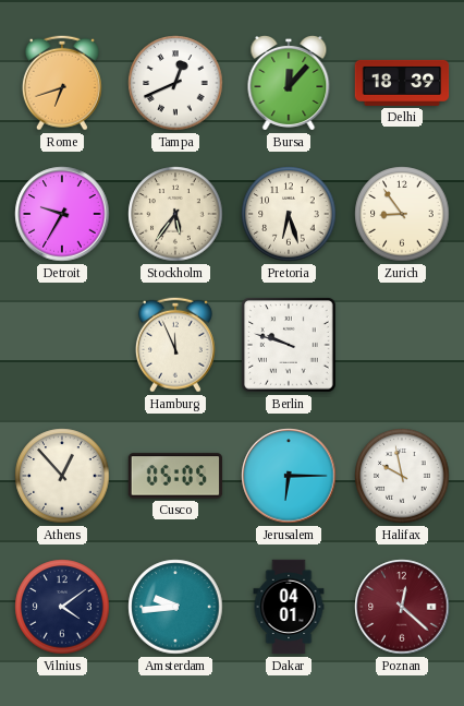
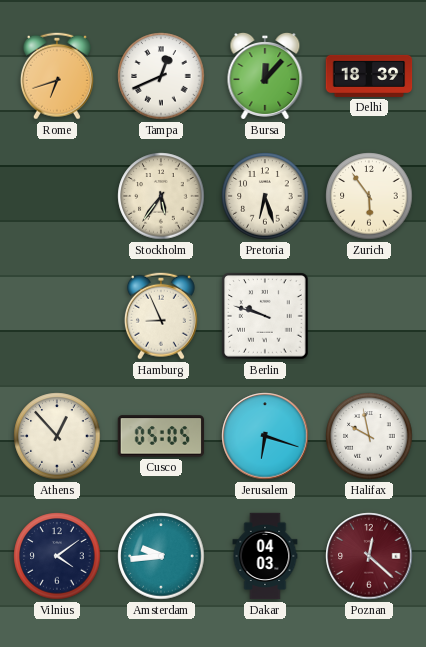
Detroit: 9:35 -> none
Zurich: 8:54 -> 5:54
Hamburg: 11:56 -> 8:56
Jerusalem: 6:15 -> 6:18
Dakar: 04:01 -> 04:03
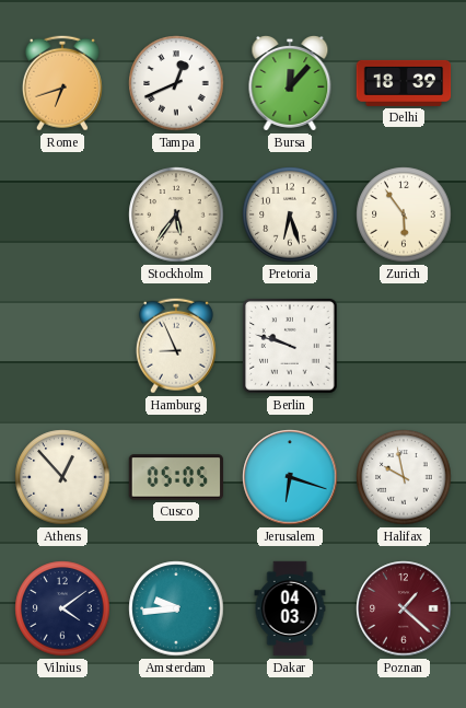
Poznan: 12:22 -> 1:22
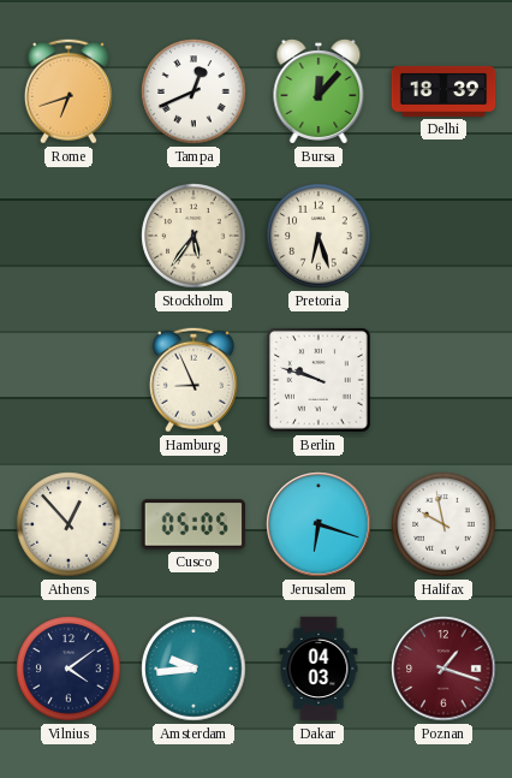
Zurich: 5:54 -> none
Poznan: 1:22 -> 1:18
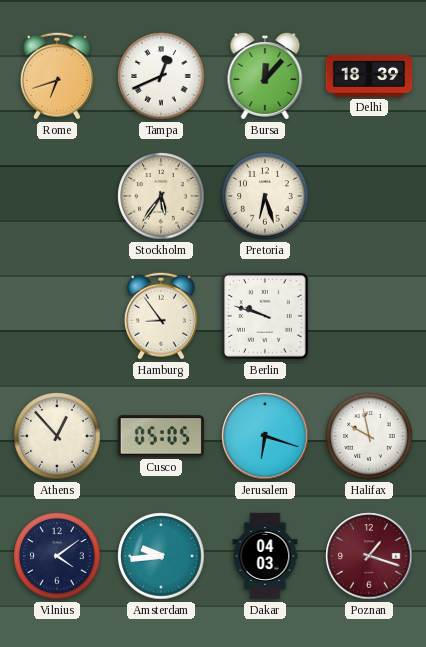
Hamburg: 8:56 -> 8:54
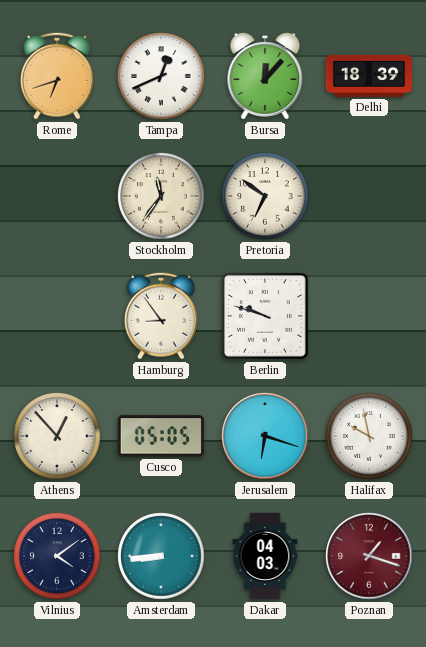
Stockholm: 5:36 -> 11:36
Pretoria: 6:27 -> 6:51
Amsterdam: 9:44 -> 8:44
